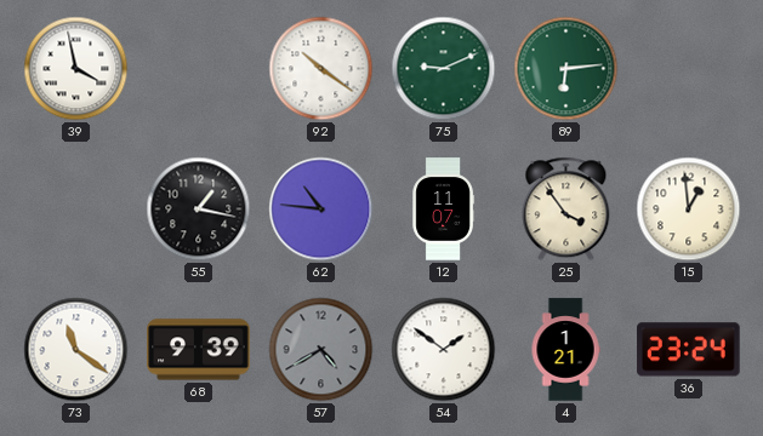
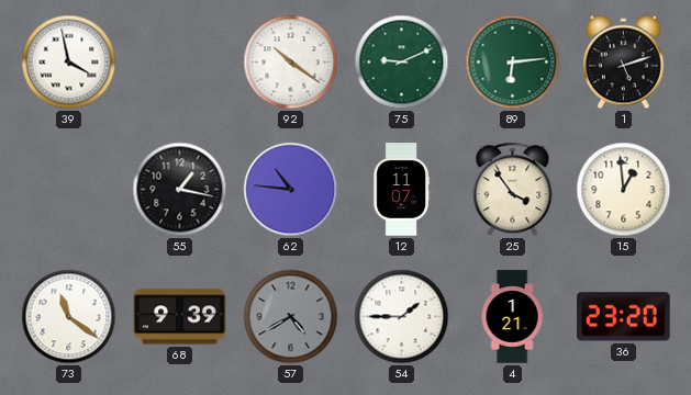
1: none -> 5:12
54: 1:51 -> 1:45
36: 23:24 -> 23:20
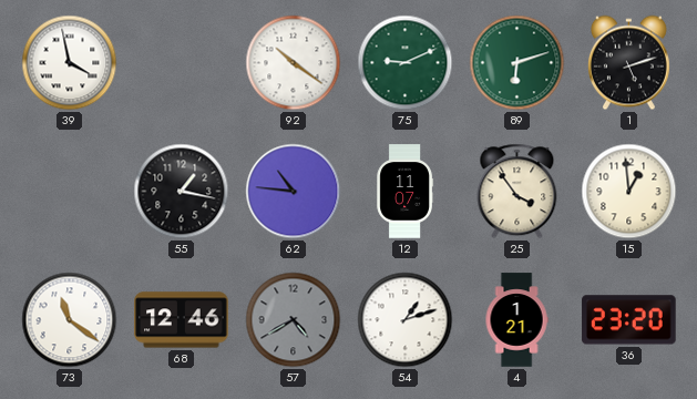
89: 6:14 -> 6:12
68: 9:39 -> 12:46
54: 1:45 -> 1:12
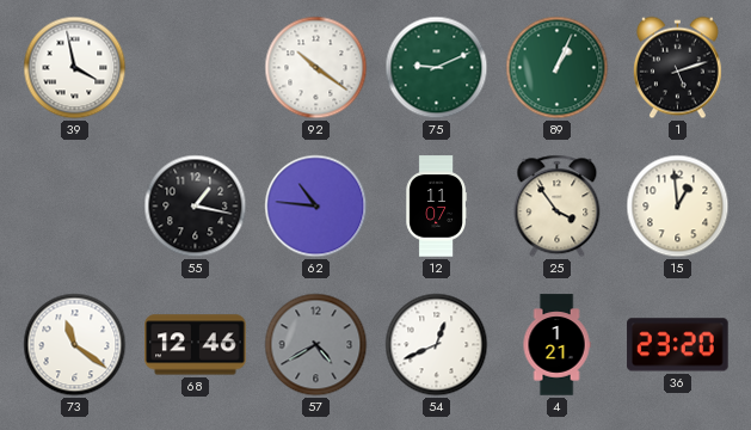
89: 6:12 -> 1:04
54: 1:12 -> 12:41
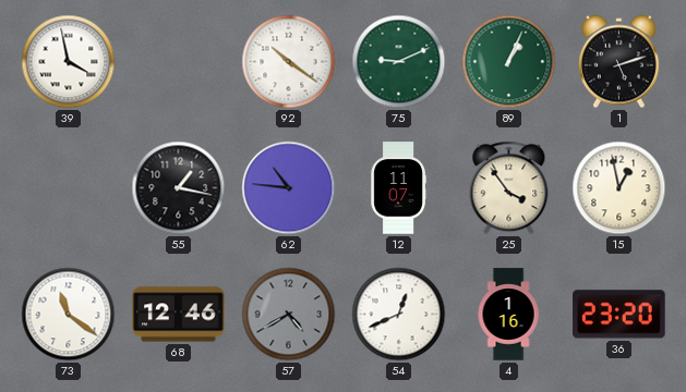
15: 12:59 -> 12:58
4: 1:21 -> 1:16
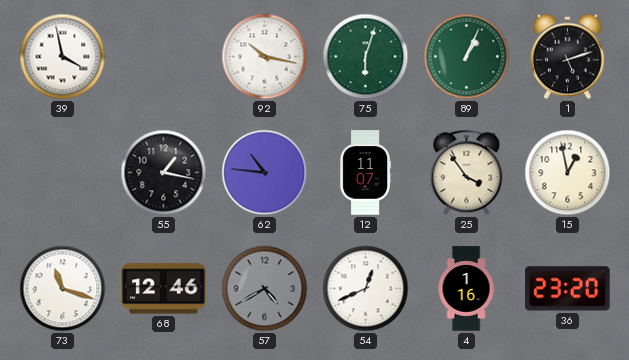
92: 10:21 -> 10:17
75: 9:11 -> 6:03
73: 11:21 -> 11:18
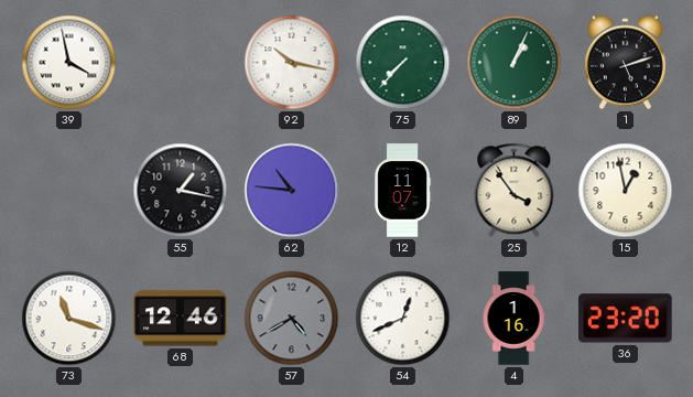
75: 6:03 -> 7:37
